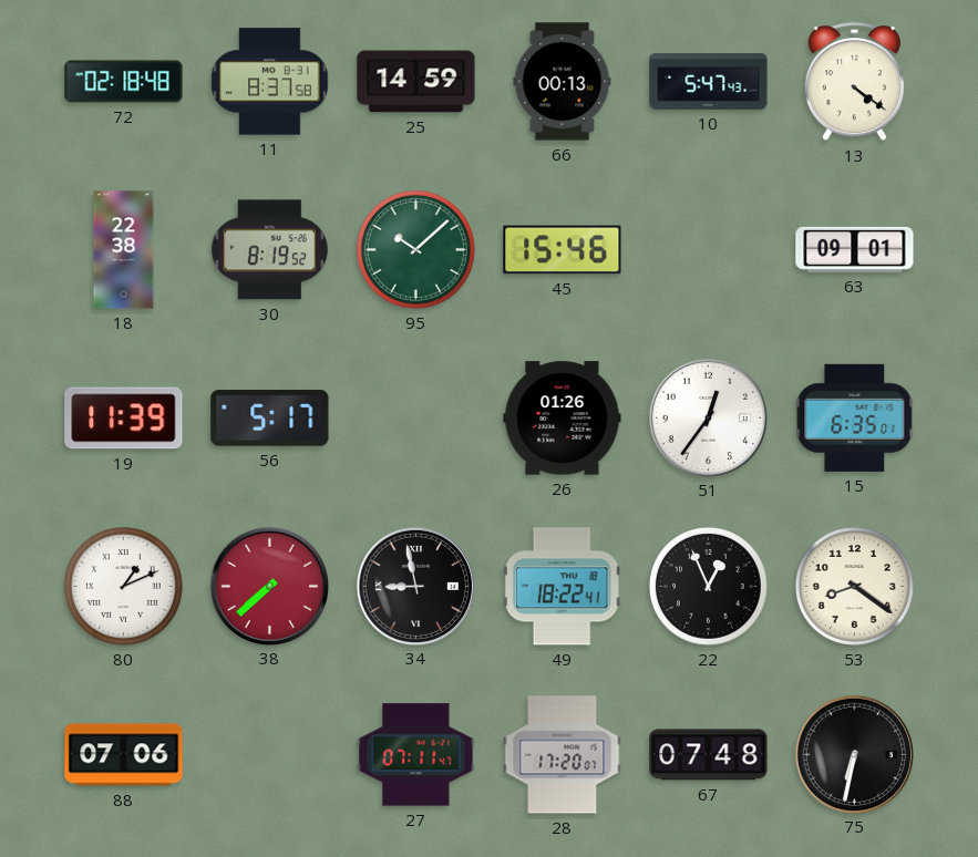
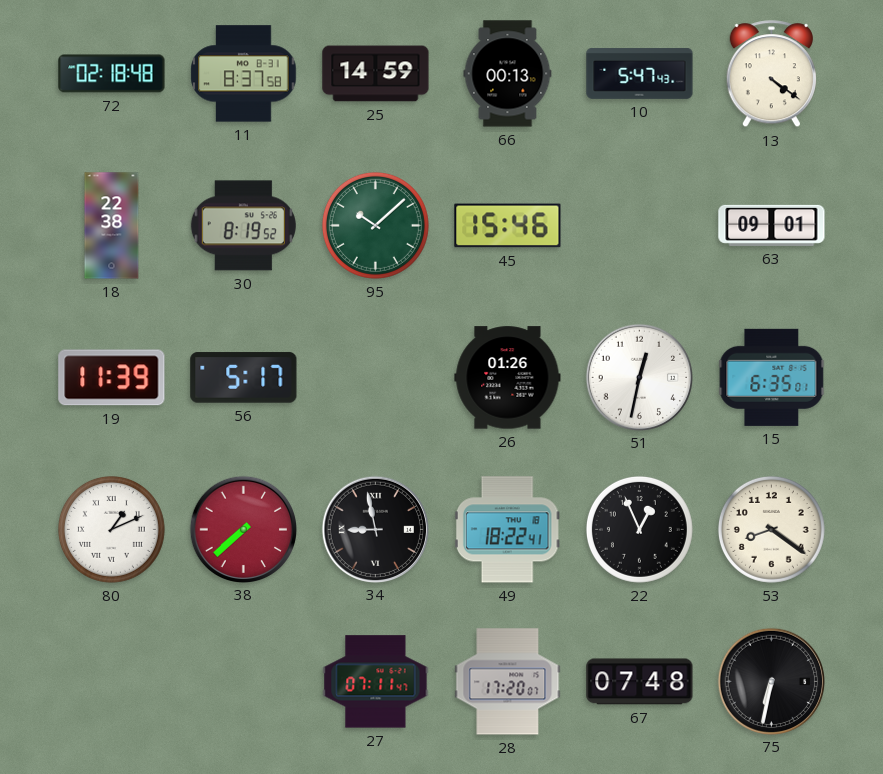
51: 12:36 -> 12:32
88: 07:06 -> none
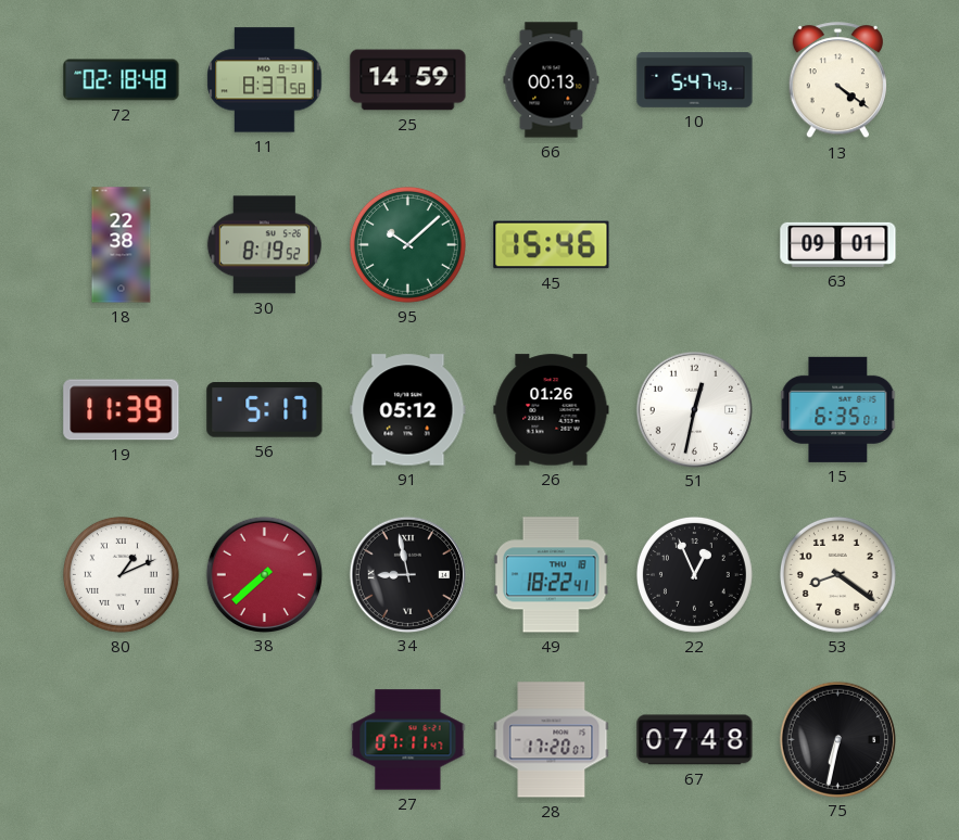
91: none -> 05:12
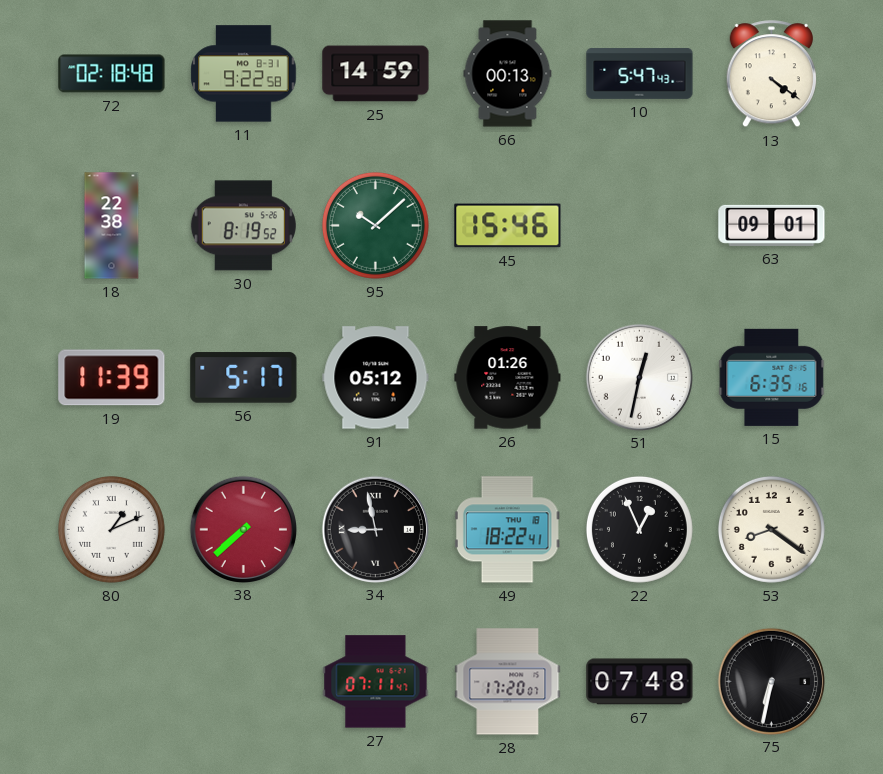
11: 8:37 -> 9:22
15: 6:35:01 -> 6:35:16
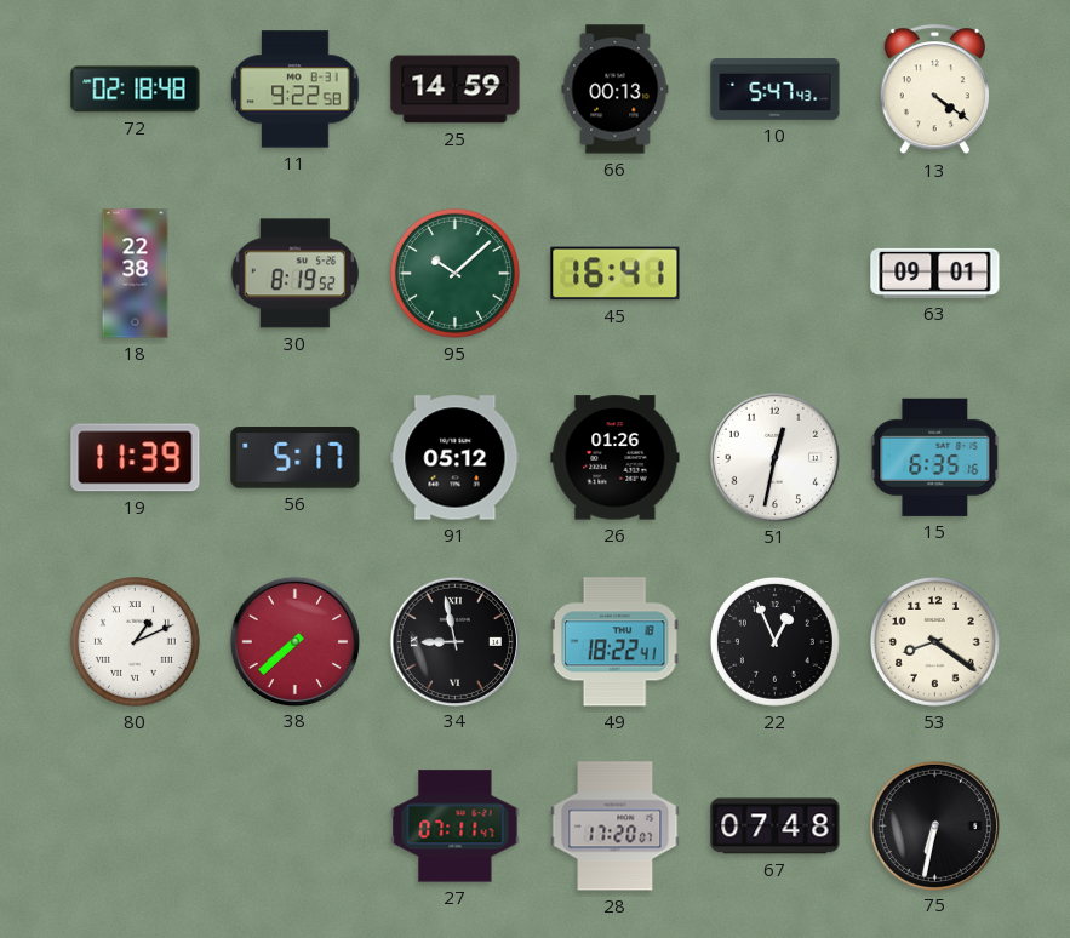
45: 15:46 -> 16:41
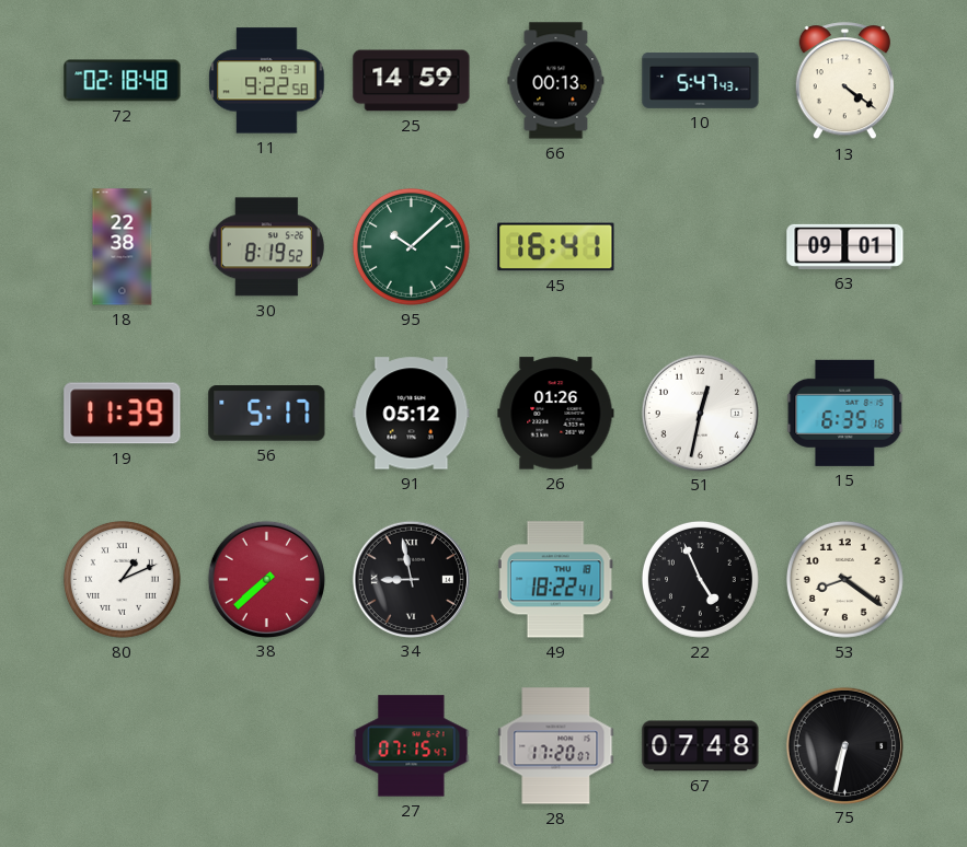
22: 12:56 -> 4:56
27: 07:11 -> 07:15
